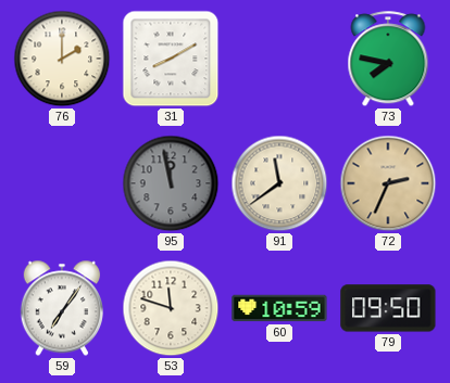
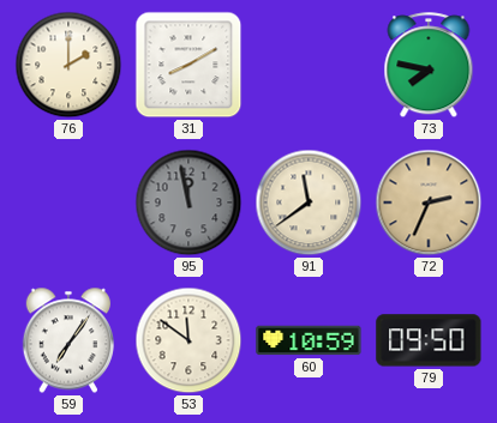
53: 11:48 -> 11:51
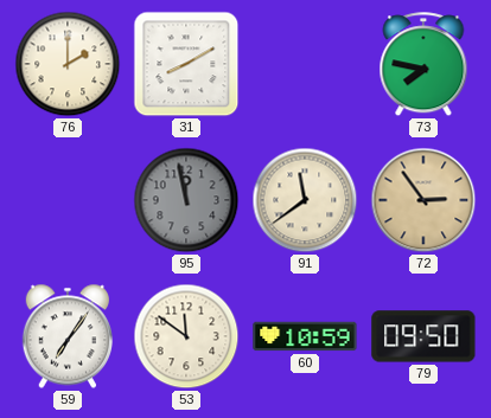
72: 2:34 -> 2:54
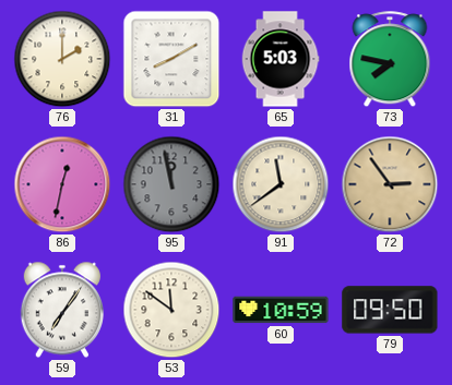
65: none -> 5:03
86: none -> 12:32
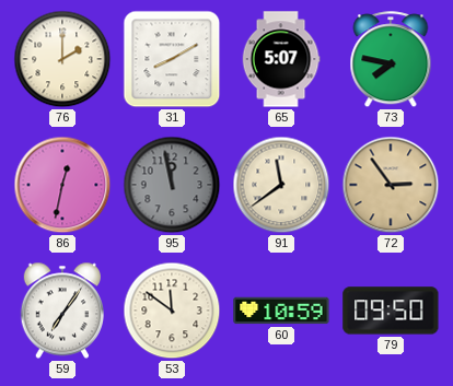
65: 5:03 -> 5:07
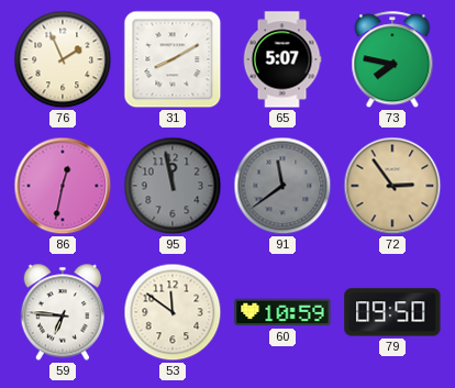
76: 2:00 -> 1:56
91 dial: cream -> grey
59: 7:06 -> 6:46
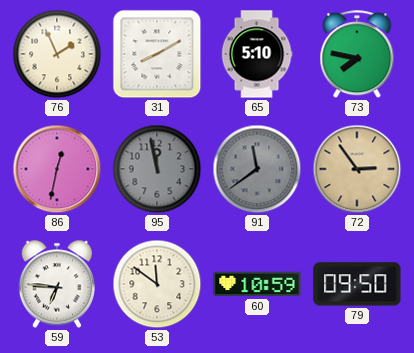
65: 5:07 -> 5:10
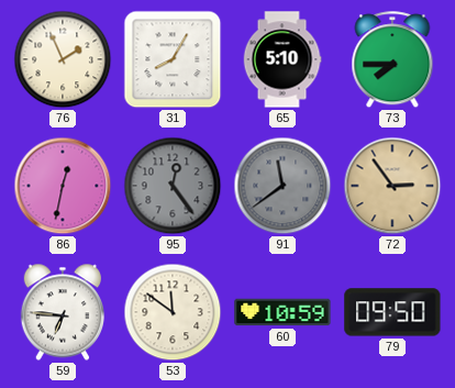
31: 8:10 -> 8:05
73: 7:47 -> 7:45
95: 11:58 -> 12:24
